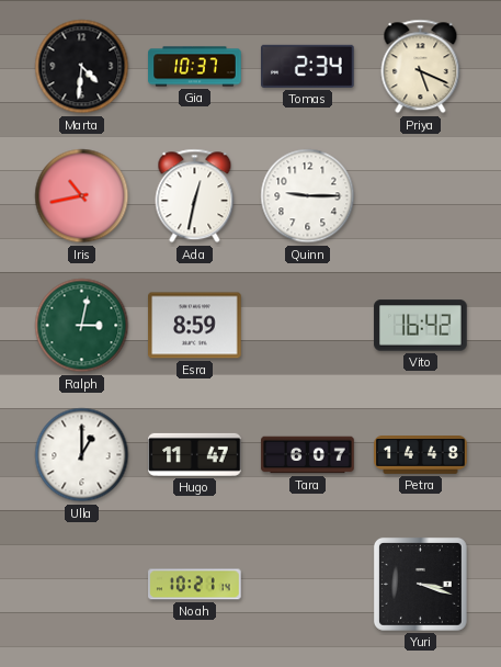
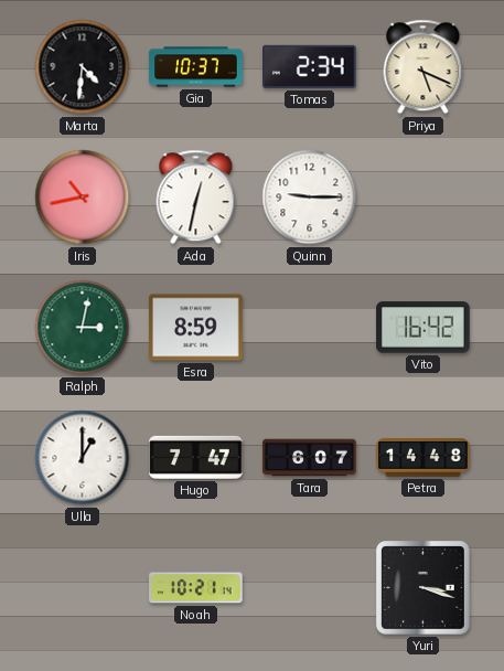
Hugo: 11:47 -> 7:47
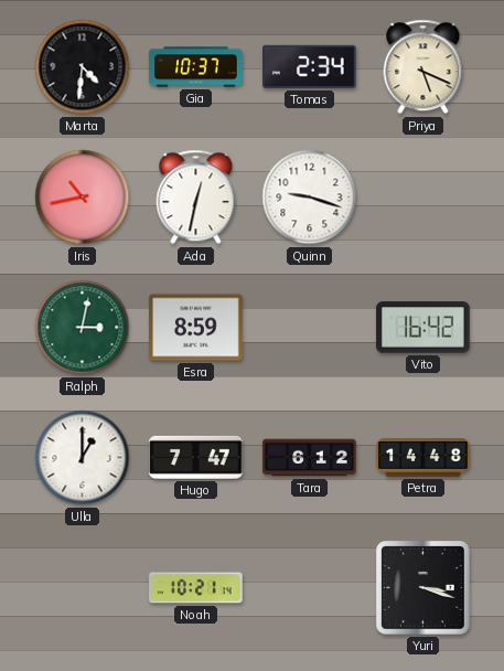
Quinn: 9:15 -> 9:18
Tara: 6:07 -> 6:12
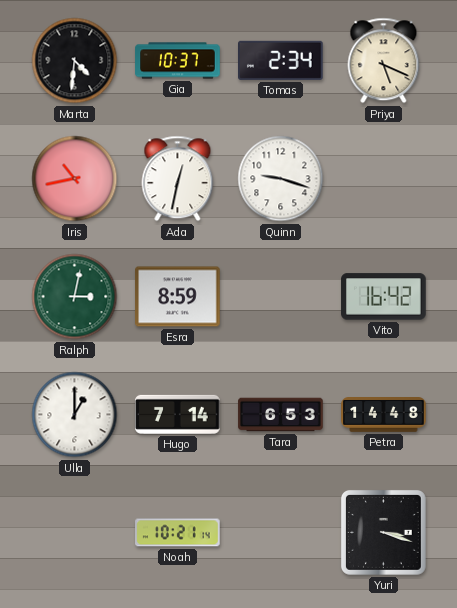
Hugo: 7:47 -> 7:14
Tara: 6:12 -> 6:53
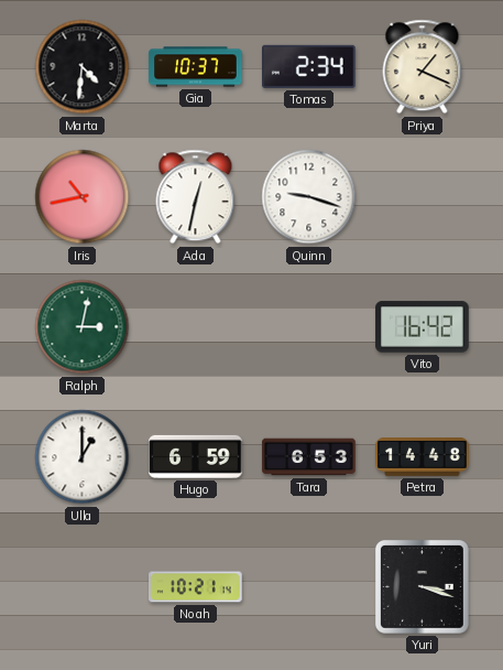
Priya: 5:19 -> 1:19
Esra: 8:59 -> none
Hugo: 7:14 -> 6:59
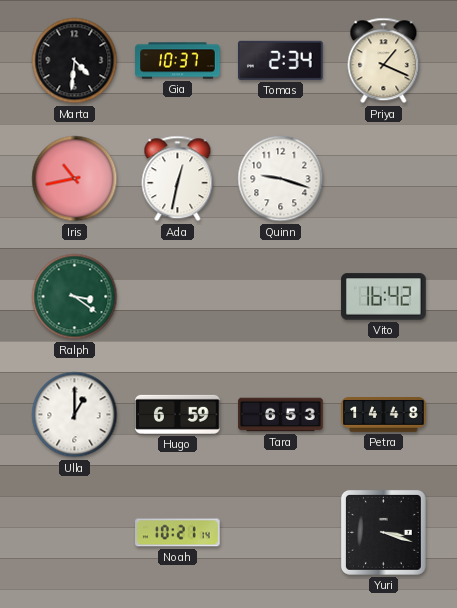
Ralph: 3:02 -> 3:21
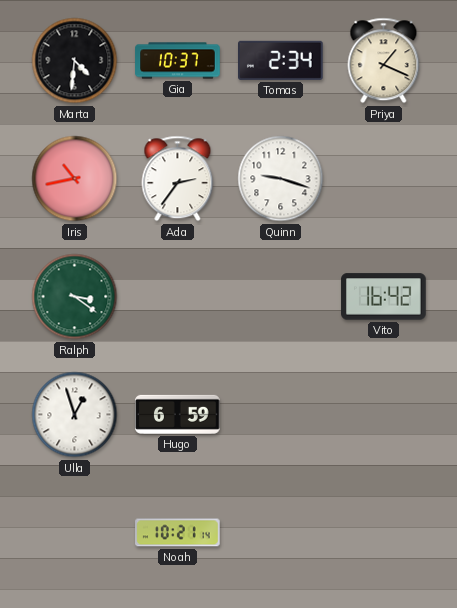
Ada: 12:32 -> 2:36
Ulla: 1:00 -> 12:57
Tara: 6:53 -> none
Petra: 14:48 -> none
Yuri: 3:18 -> none
